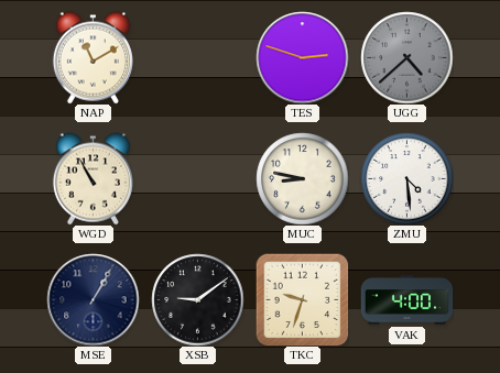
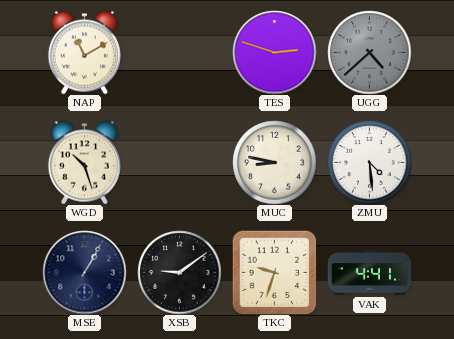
WGD: 10:55 -> 10:27
VAK: 4:00 -> 4:41
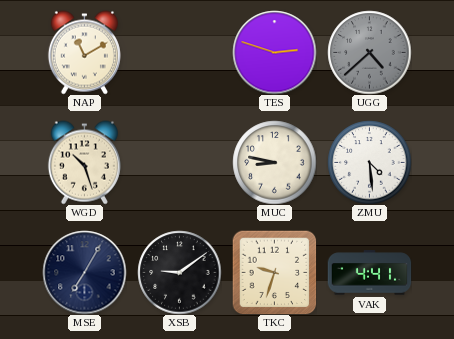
MSE: 1:05 -> 7:05
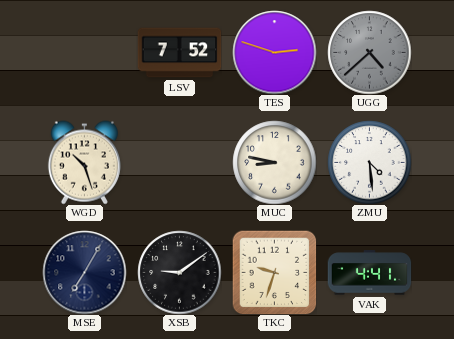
NAP: 11:10 -> none
LSV: none -> 7:52
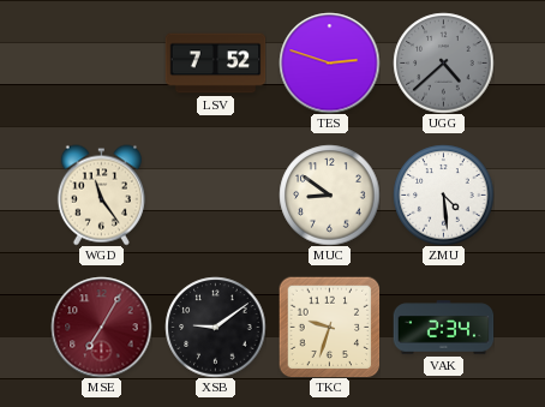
WGD: 10:27 -> 11:24
MUC: 8:47 -> 8:51
MSE dial: navy -> burgundy
VAK: 4:41 -> 2:34
